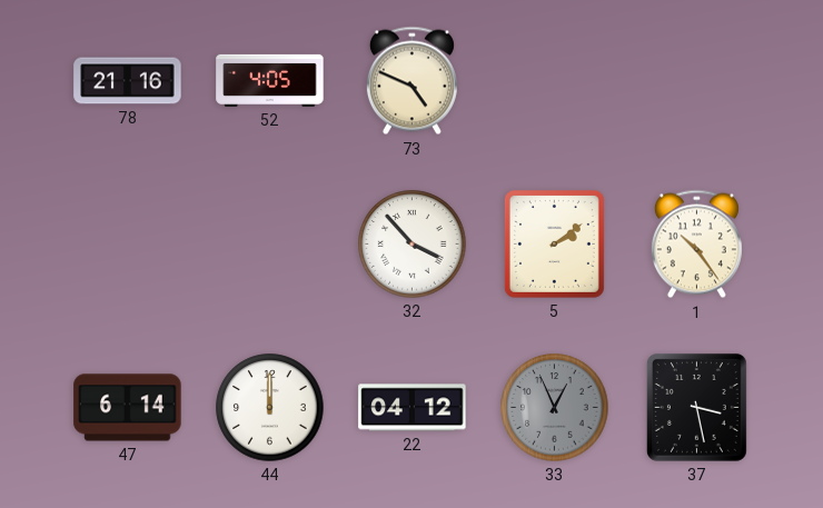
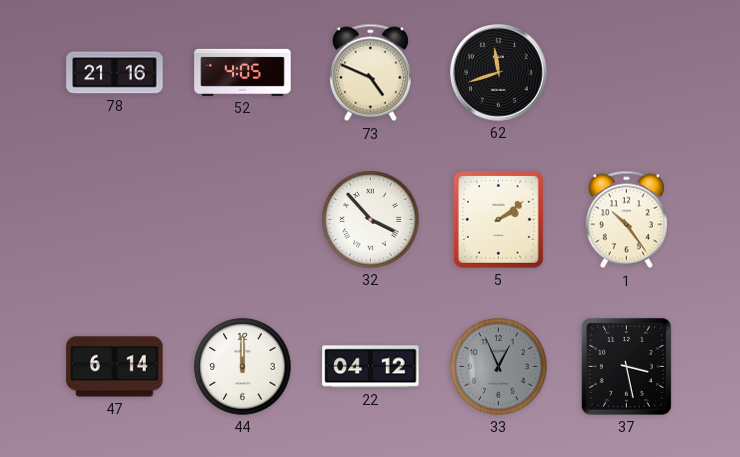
62: none -> 11:42
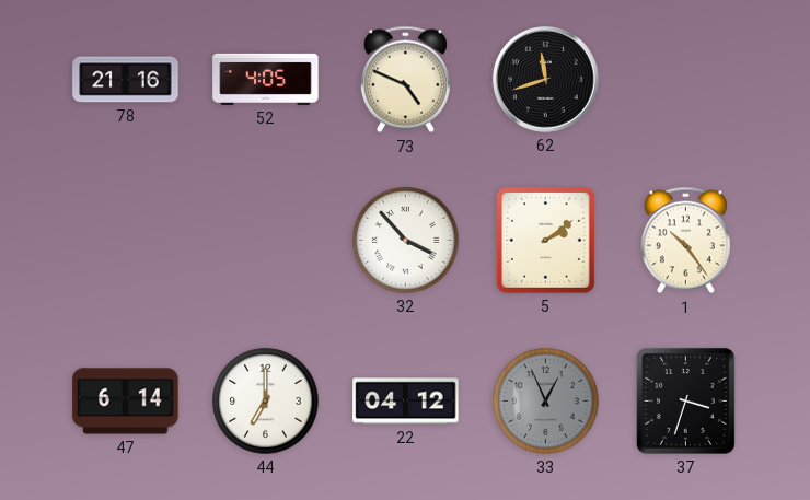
44: 12:00 -> 7:00
37: 3:28 -> 3:33
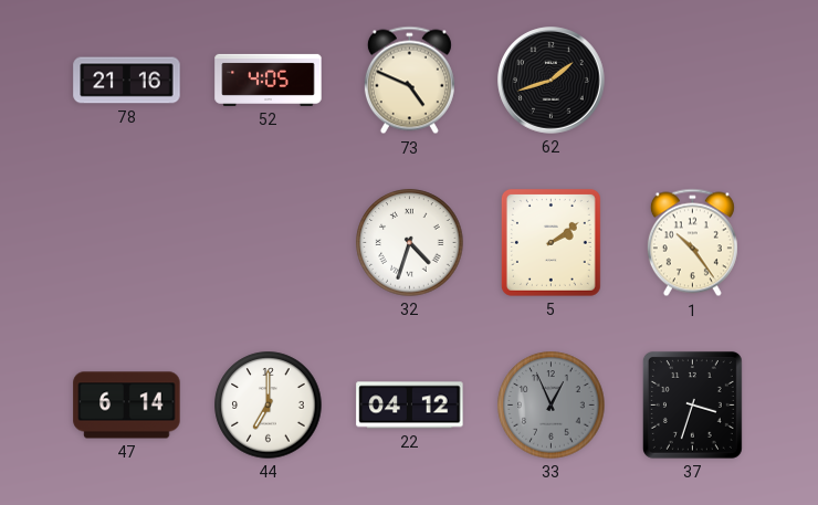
62: 11:42 -> 1:42
32: 3:53 -> 4:33
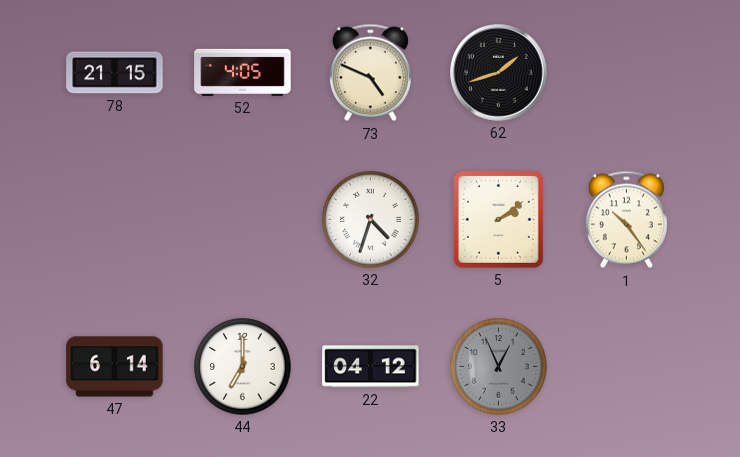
78: 21:16 -> 21:15
37: 3:33 -> none
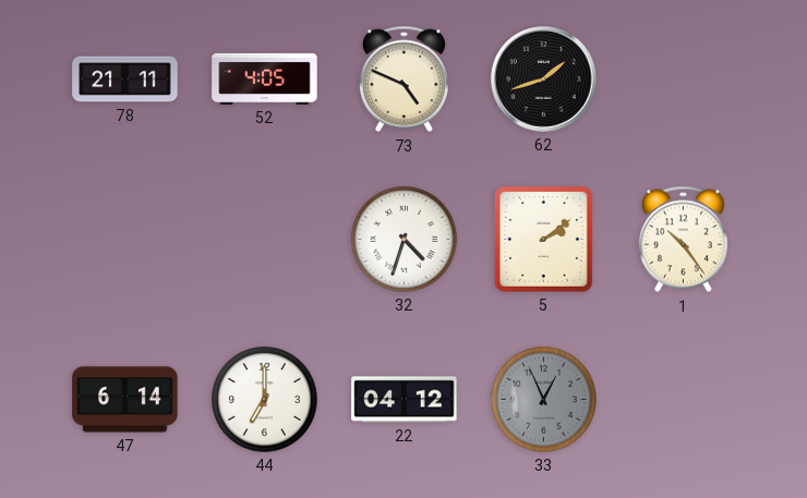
78: 21:15 -> 21:11
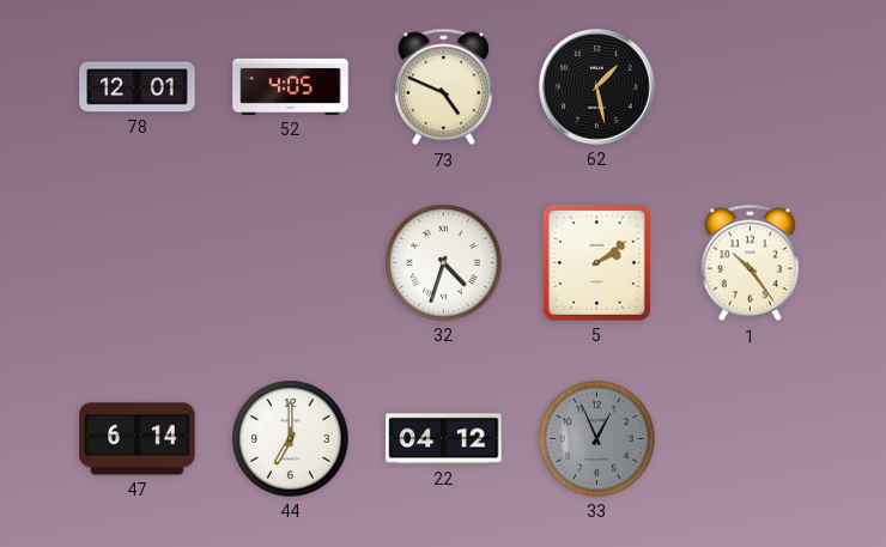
78: 21:11 -> 12:01
62: 1:42 -> 1:28
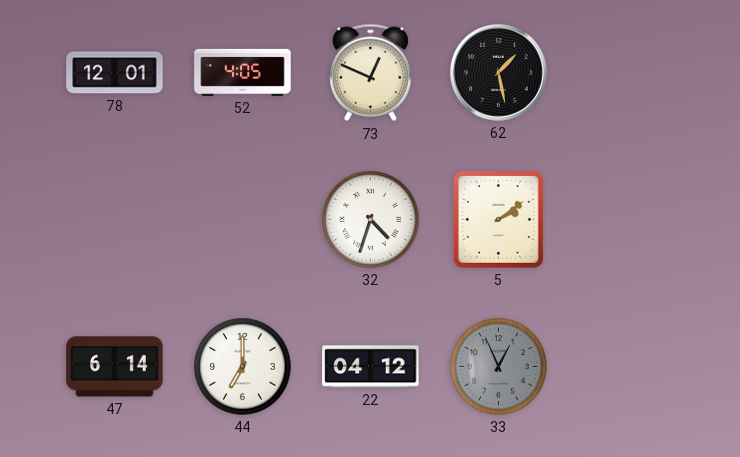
73: 4:49 -> 12:49
1: 10:24 -> none
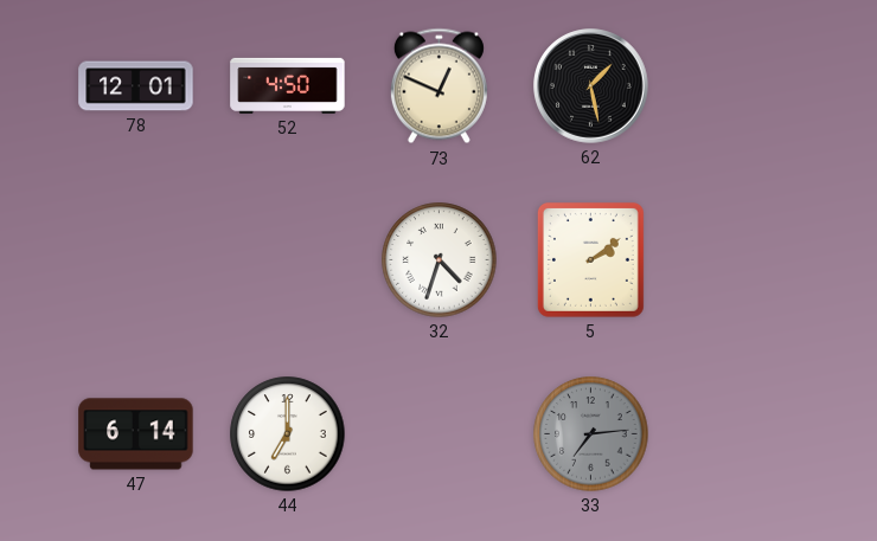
52: 4:05 -> 4:50
22: 04:12 -> none
33: 12:56 -> 7:14
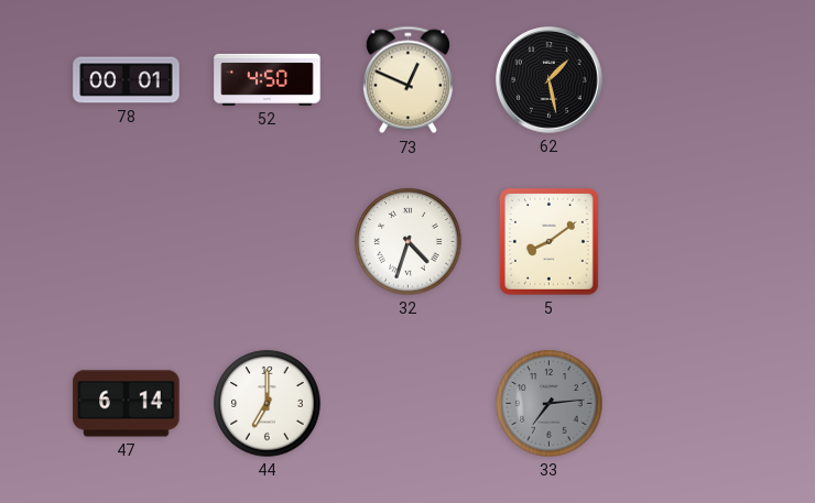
78: 12:01 -> 00:01
5: 2:09 -> 8:09
